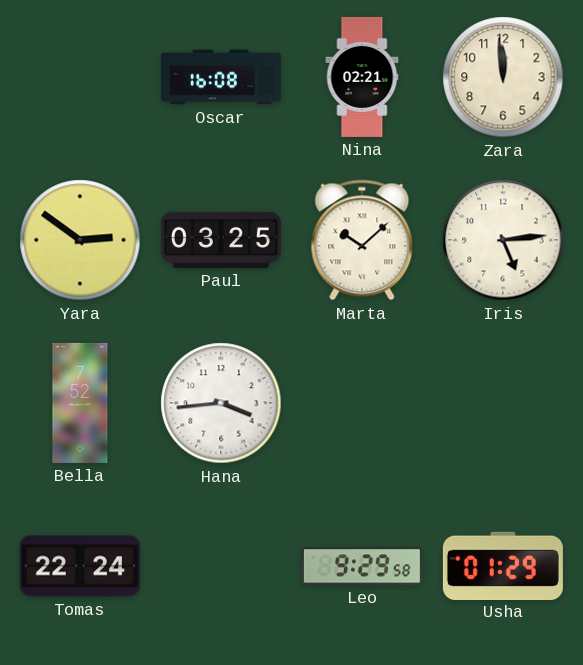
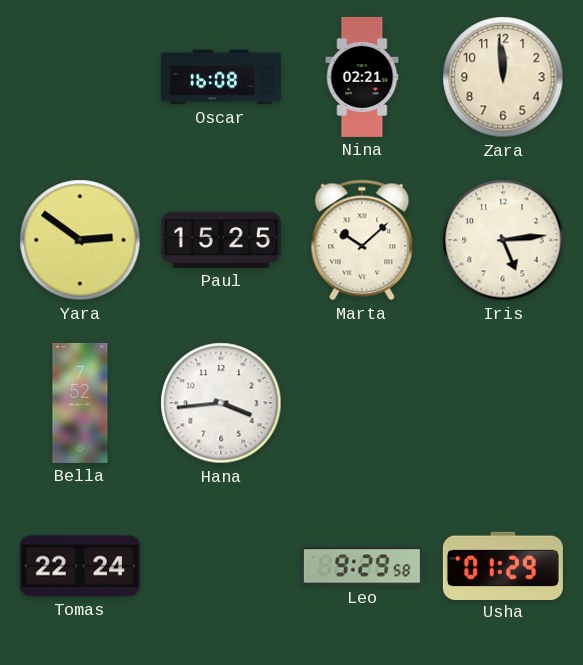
Paul: 03:25 -> 15:25
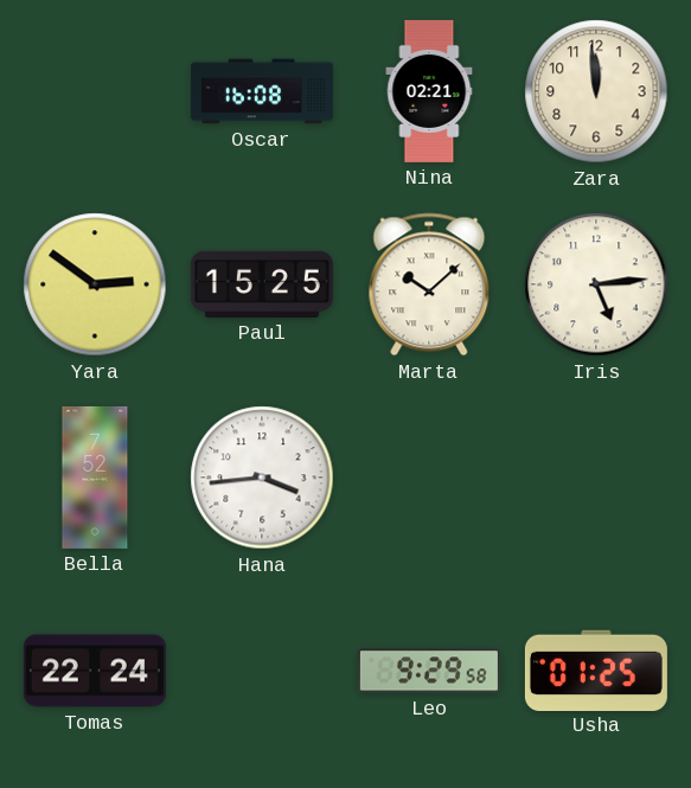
Usha: 01:29 -> 01:25
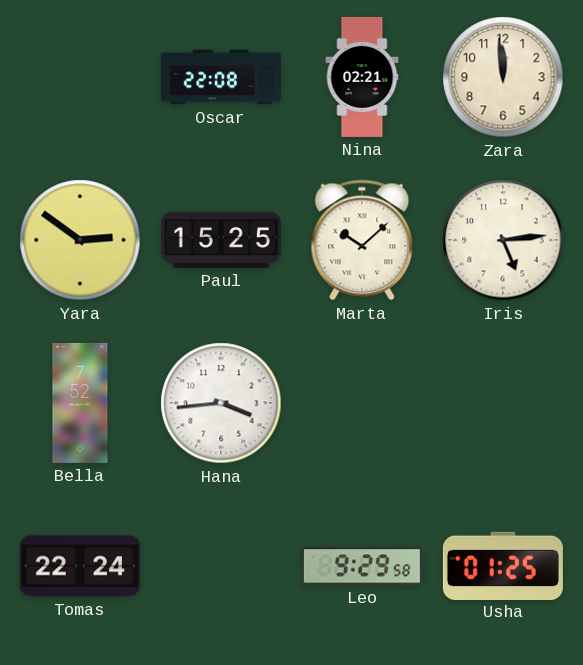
Oscar: 16:08 -> 22:08
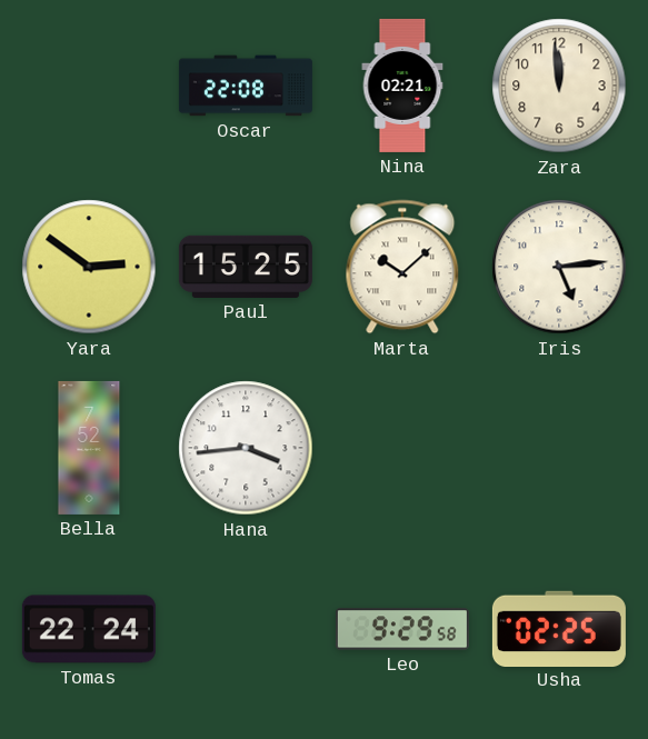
Usha: 01:25 -> 02:25
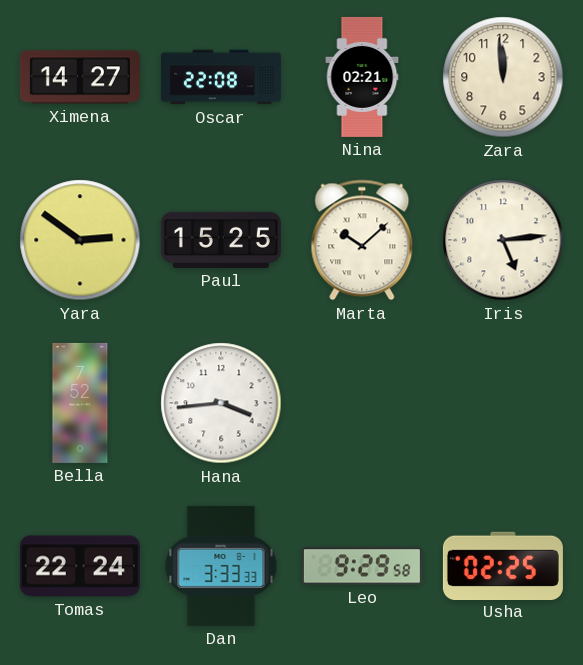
Ximena: none -> 14:27
Dan: none -> 3:33
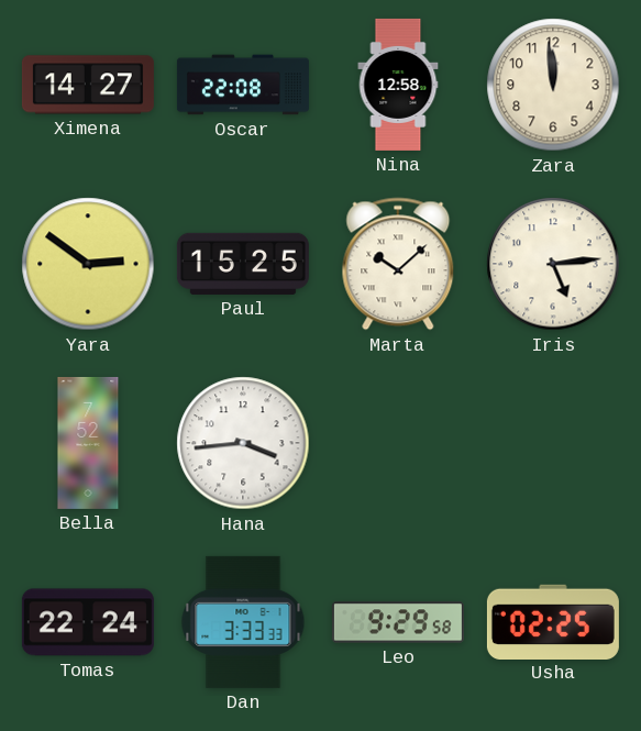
Nina: 02:21 -> 12:58
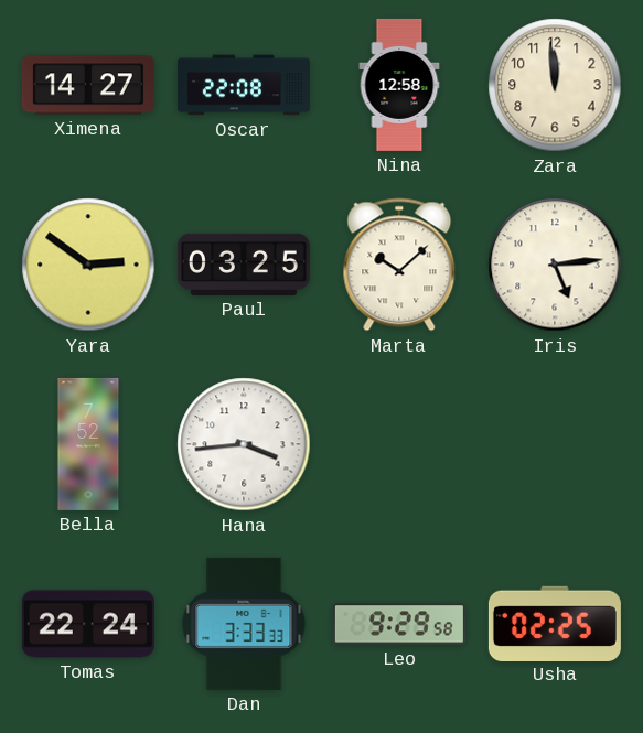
Paul: 15:25 -> 03:25
